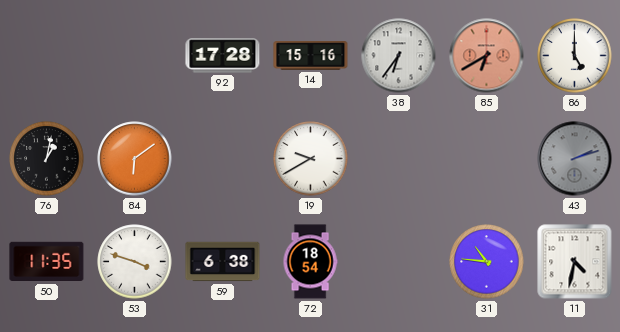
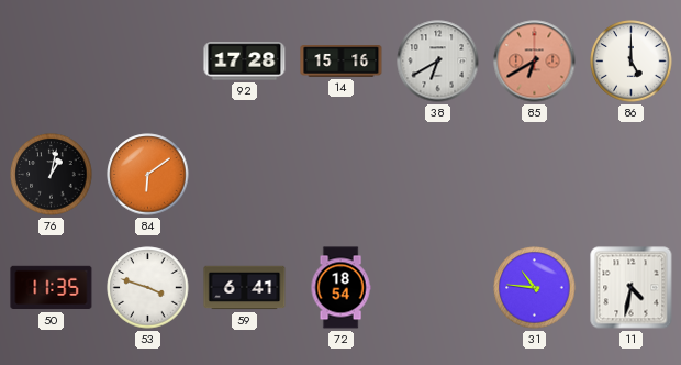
38: 6:36 -> 6:40
19: 9:40 -> none
43: 2:12 -> none
59: 6:38 -> 6:41
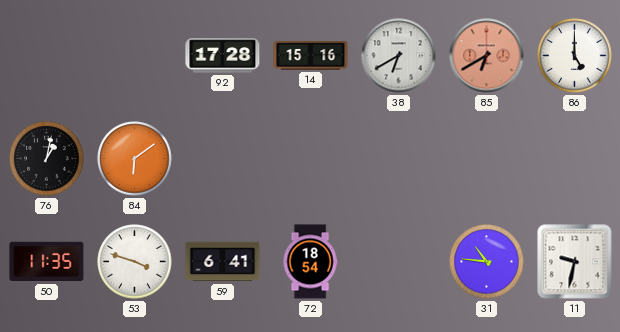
11: 4:32 -> 9:32
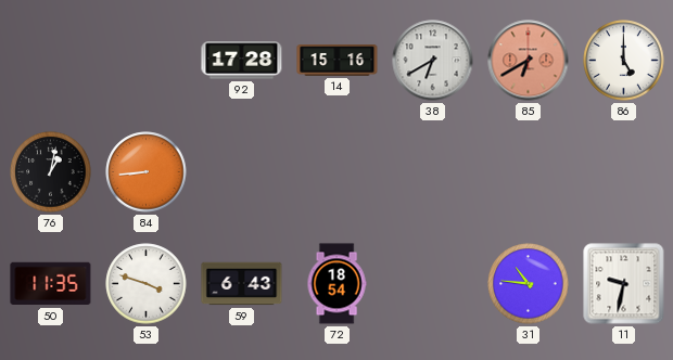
84: 6:09 -> 8:44
59: 6:41 -> 6:43
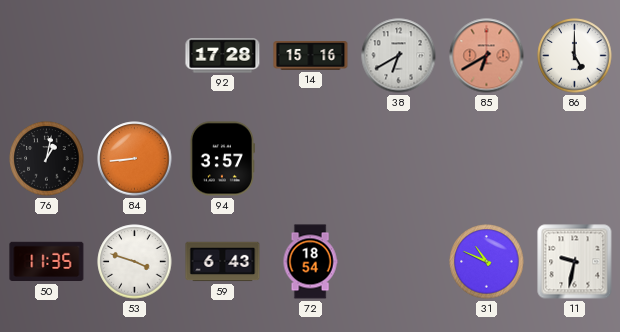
94: none -> 3:57
31: 10:46 -> 10:49
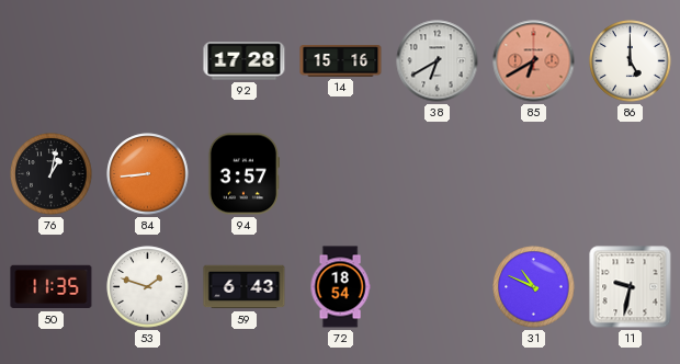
53: 3:48 -> 1:48
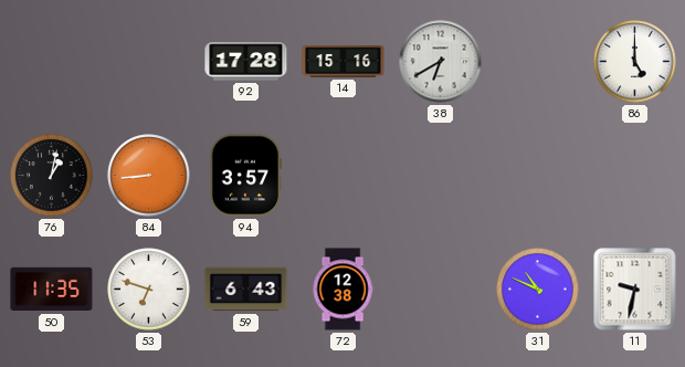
85: 6:40 -> none
53: 1:48 -> 6:48
72: 18:54 -> 12:38
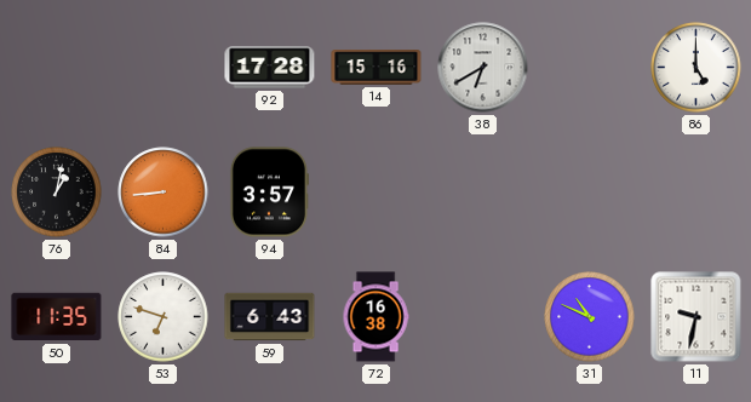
72: 12:38 -> 16:38
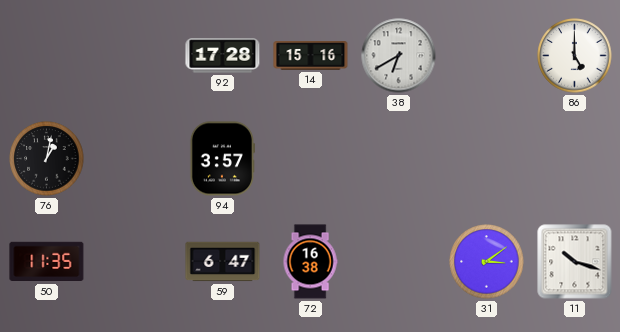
84: 8:44 -> none
53: 6:48 -> none
59: 6:43 -> 6:47
31: 10:49 -> 3:09
11: 9:32 -> 10:18
